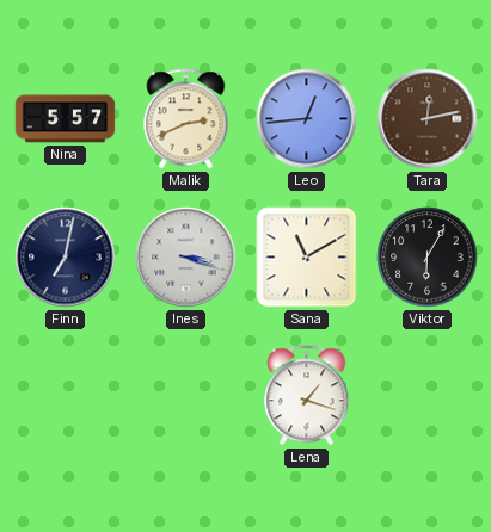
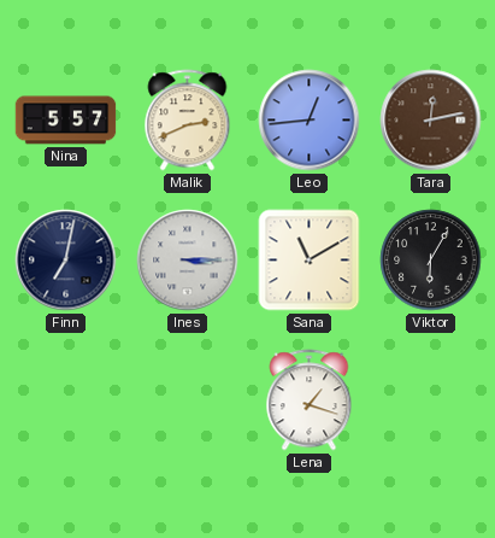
Ines: 3:18 -> 3:15
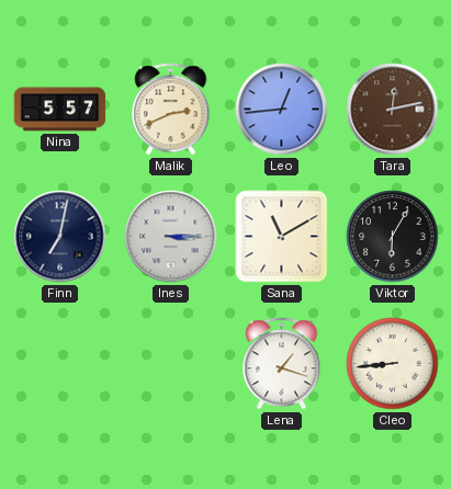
Cleo: none -> 8:44
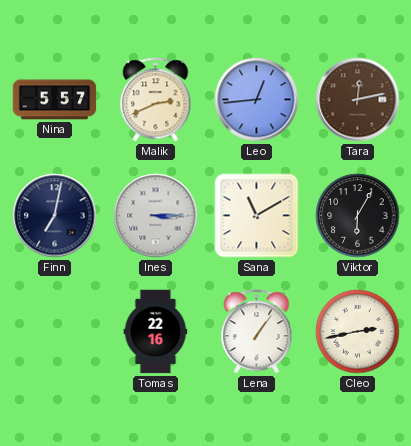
Tomas: none -> 22:16
Lena: 1:18 -> 1:06
Cleo: 8:44 -> 2:43
